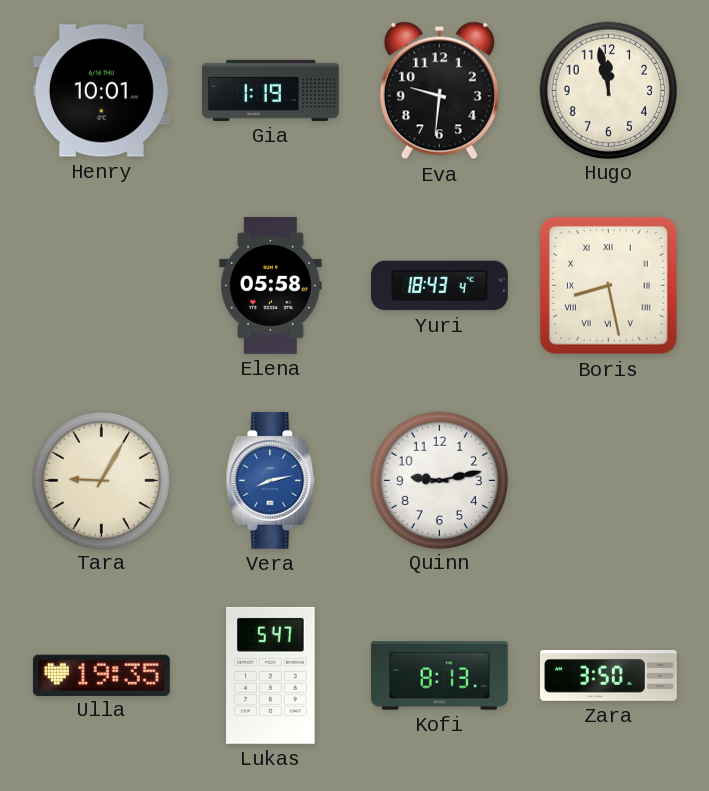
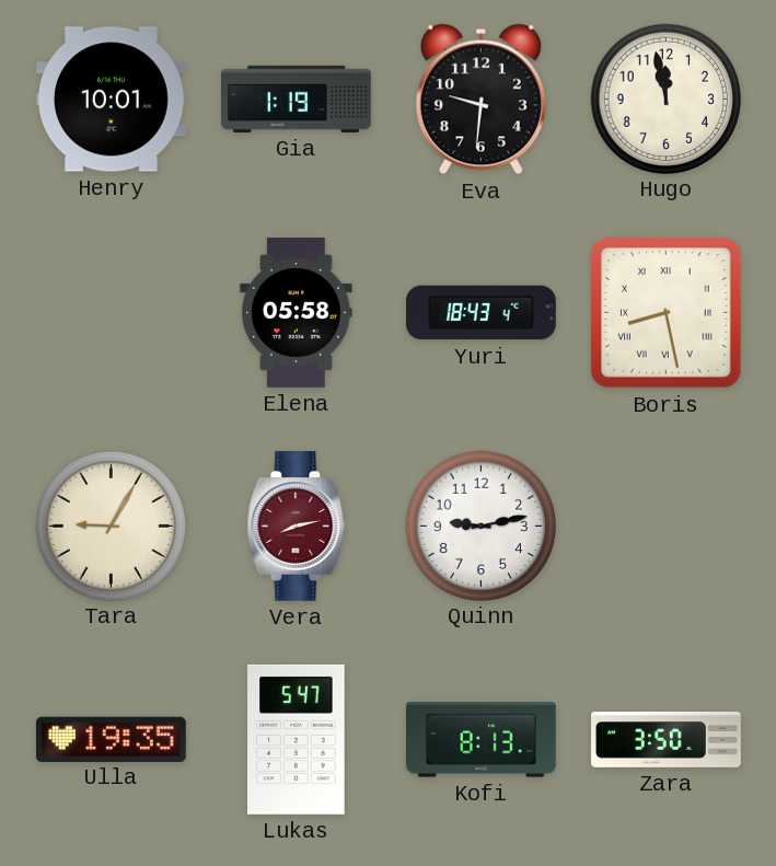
Vera dial: blue -> burgundy
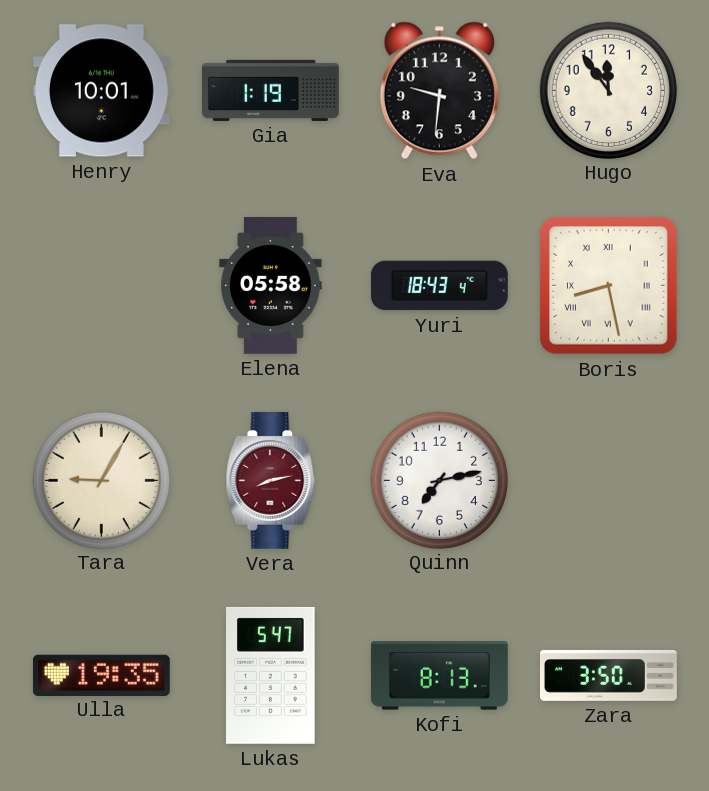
Hugo: 11:58 -> 11:54
Quinn: 9:13 -> 7:13
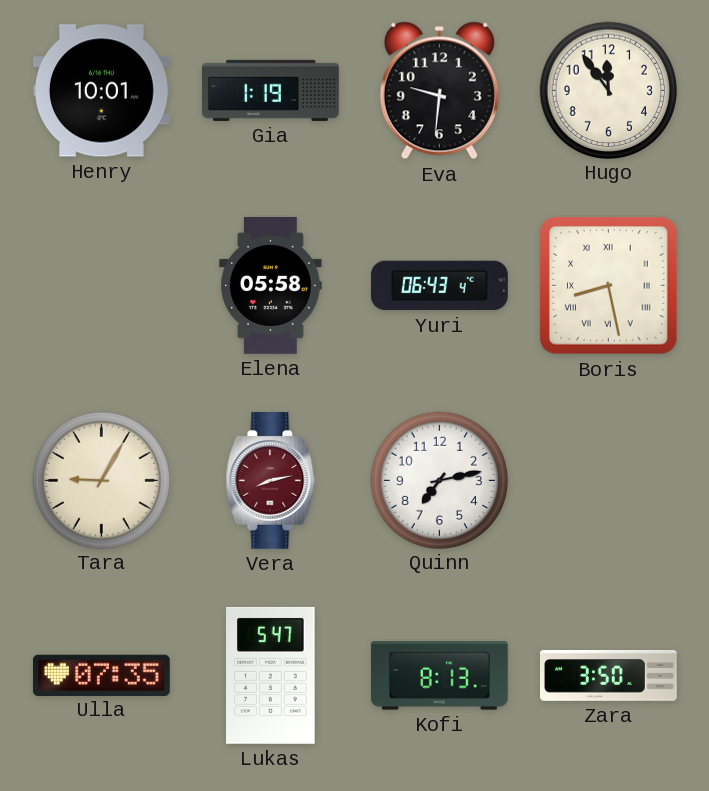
Yuri: 18:43 -> 06:43
Ulla: 19:35 -> 07:35
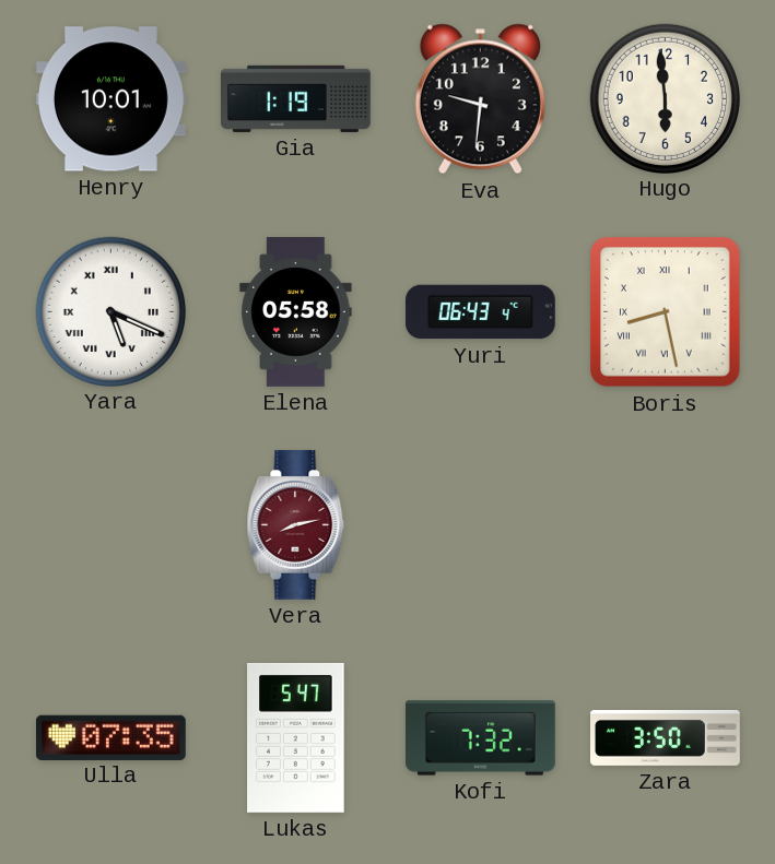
Hugo: 11:54 -> 5:59
Yara: none -> 5:19
Tara: 9:05 -> none
Quinn: 7:13 -> none
Kofi: 8:13 -> 7:32
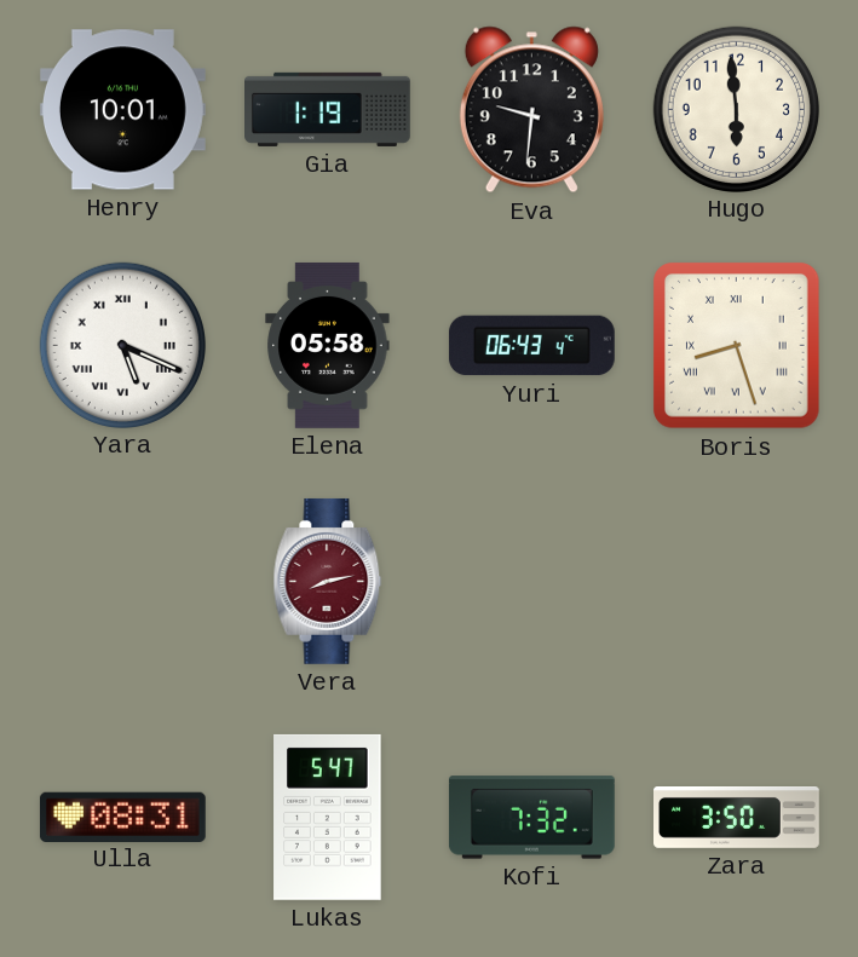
Boris: 8:28 -> 8:27
Ulla: 07:35 -> 08:31
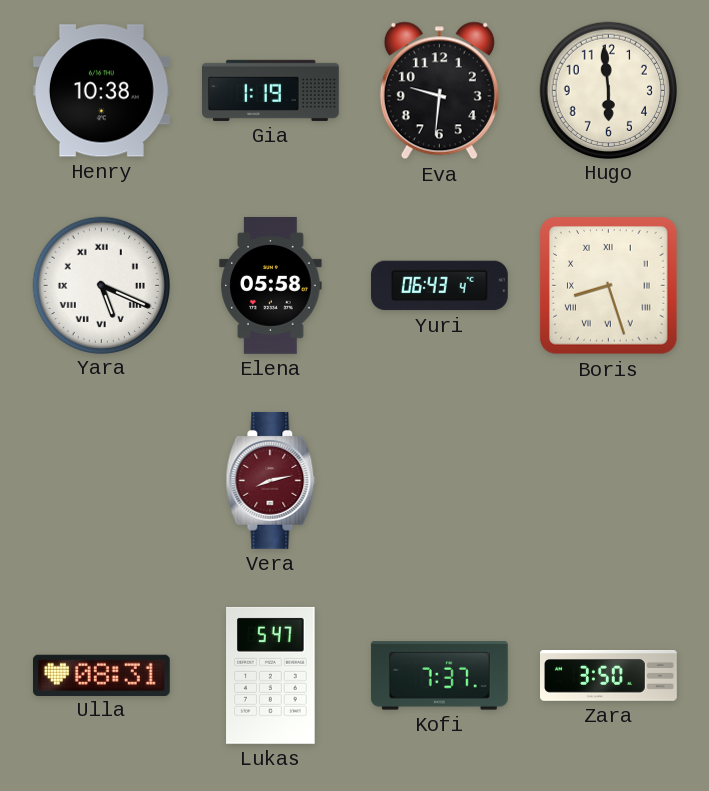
Henry: 10:01 -> 10:38
Kofi: 7:32 -> 7:37
